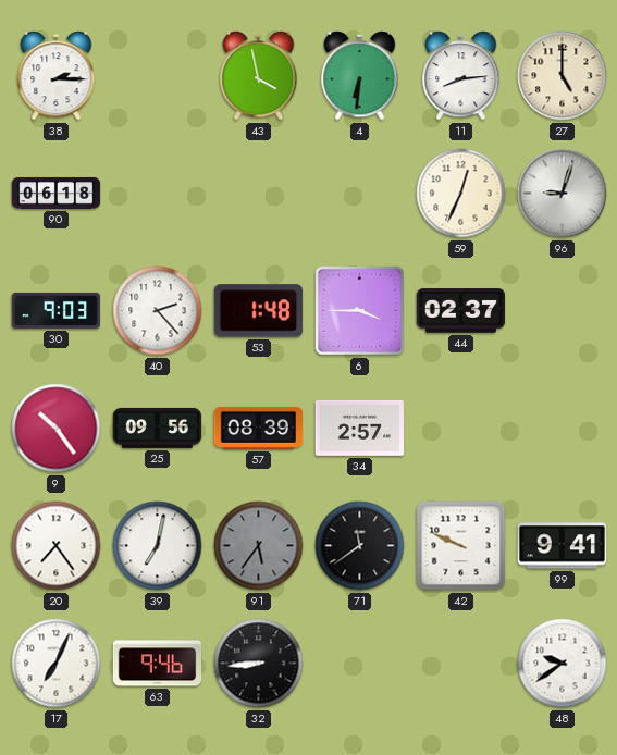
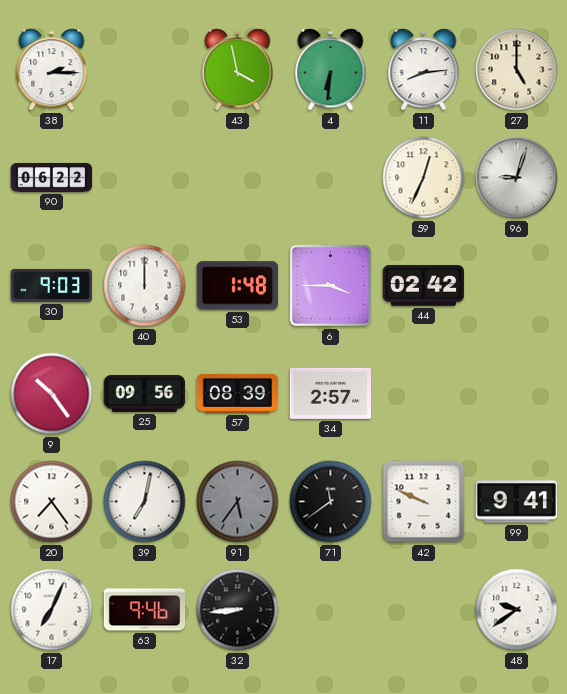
90: 06:18 -> 06:22
40: 2:23 -> 12:00
44: 02:37 -> 02:42
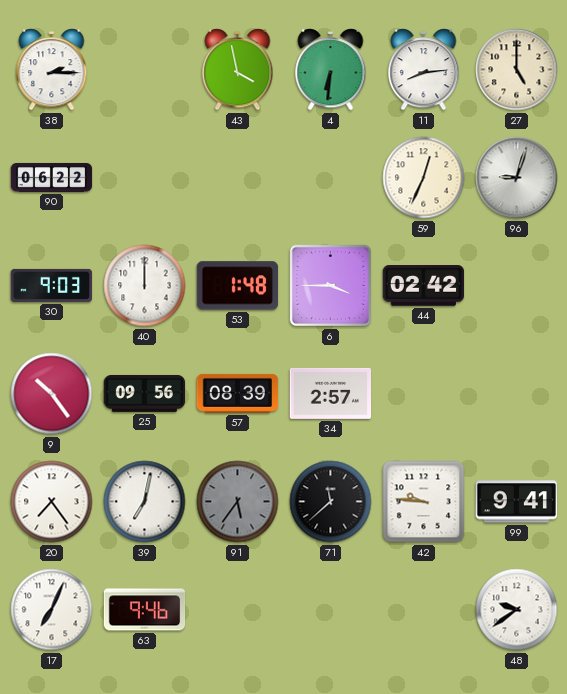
71: 11:39 -> 11:38
42: 9:49 -> 9:46
32: 8:44 -> none
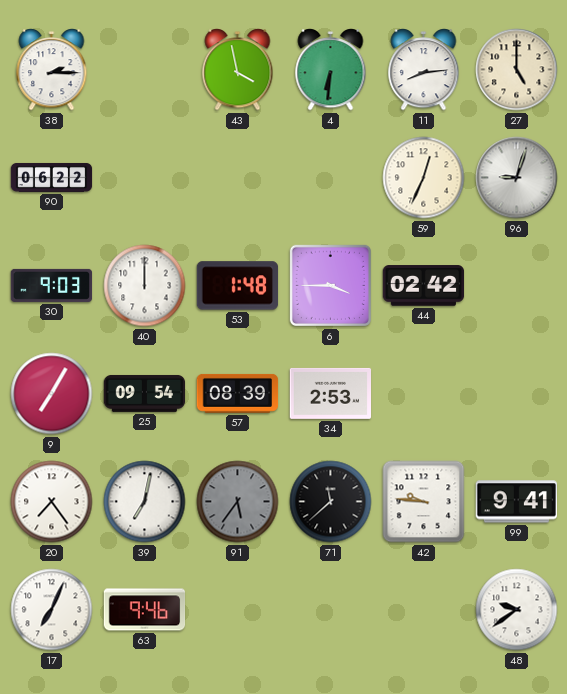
9: 10:24 -> 7:05
25: 09:56 -> 09:54
34: 2:57 -> 2:53
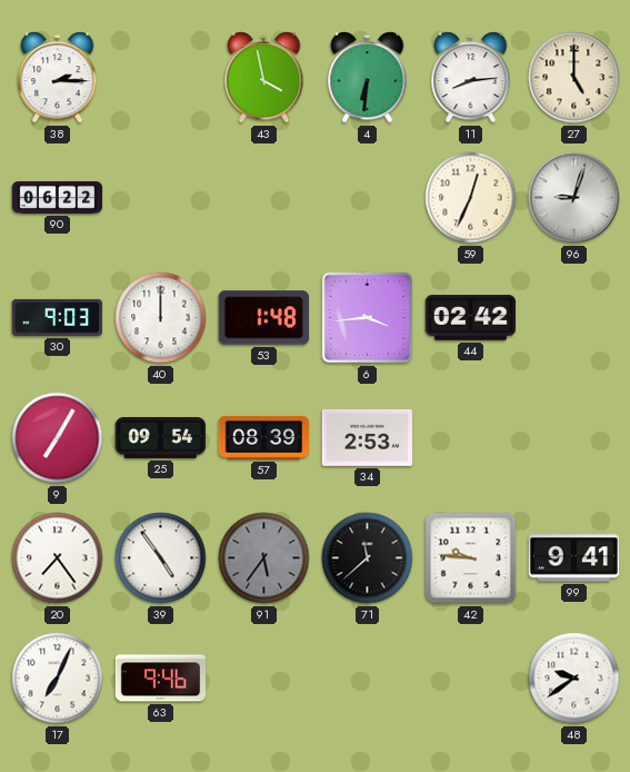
6: 3:45 -> 3:44
39: 7:02 -> 4:54
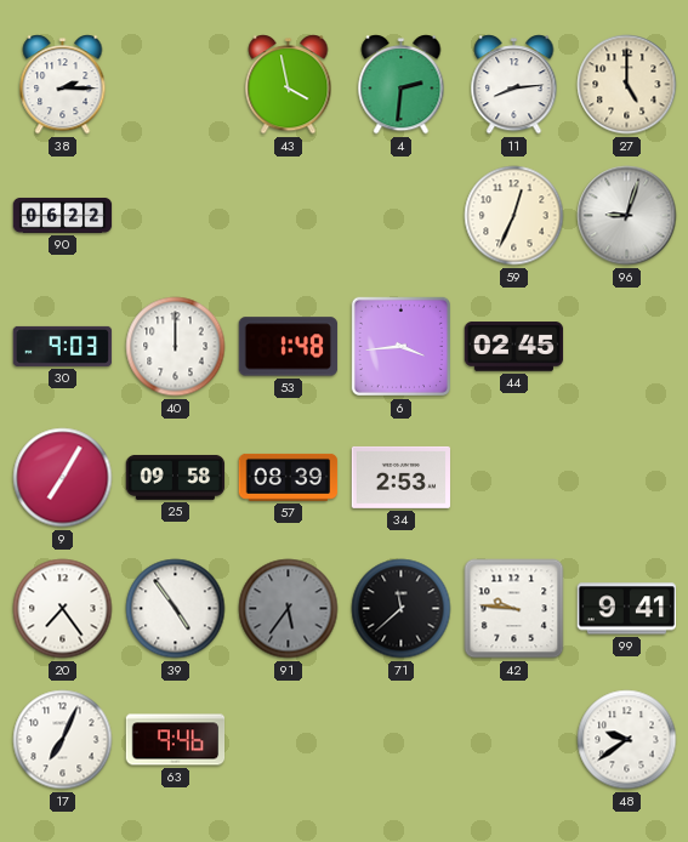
4: 6:31 -> 2:31
44: 02:42 -> 02:45
25: 09:54 -> 09:58
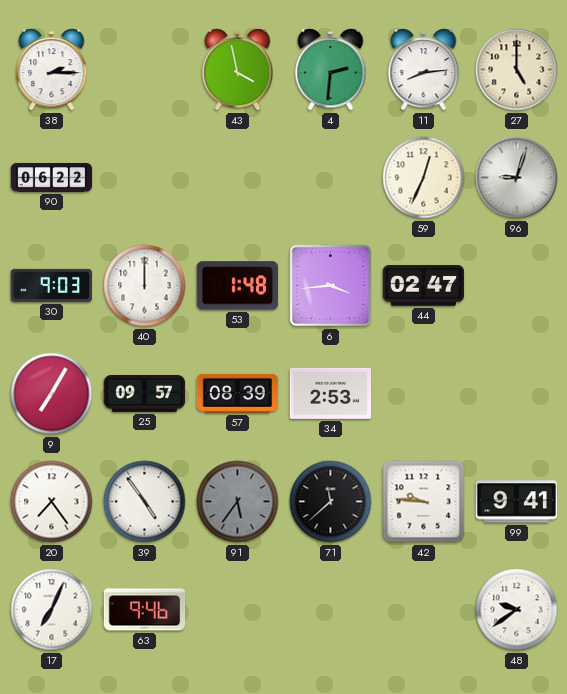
44: 02:45 -> 02:47
25: 09:58 -> 09:57
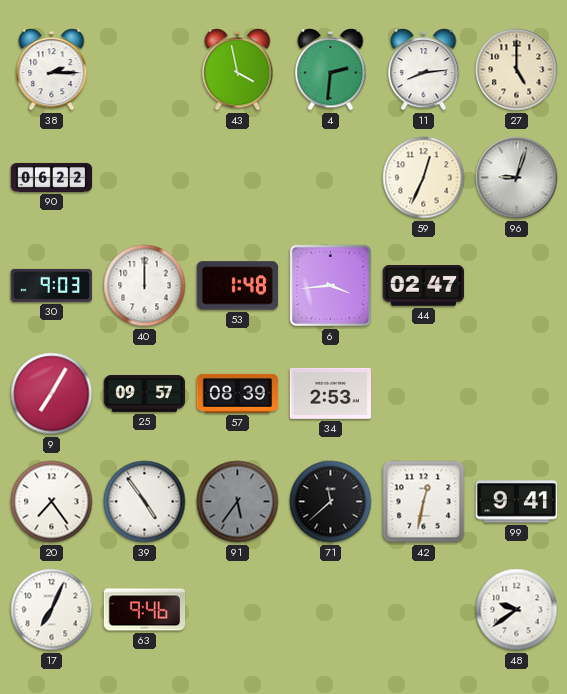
42: 9:46 -> 12:32
